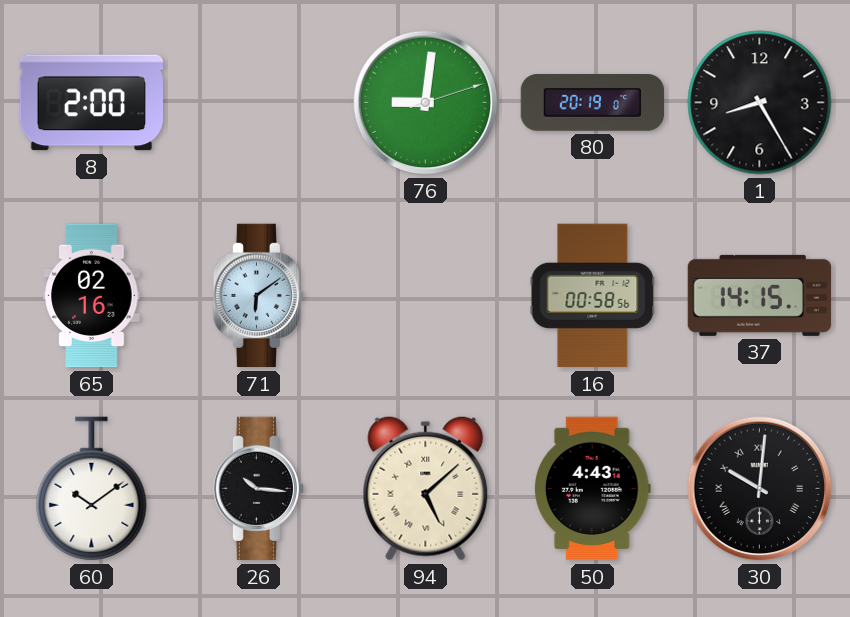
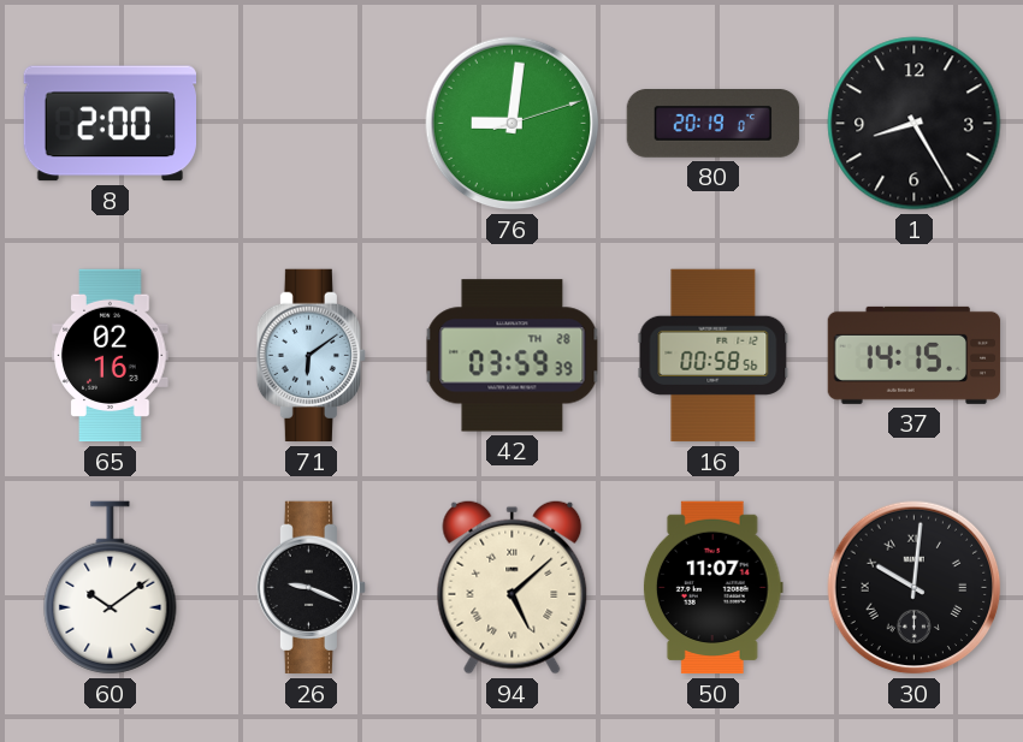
42: none -> 03:59
26: 10:16 -> 9:19
50: 4:43 -> 11:07
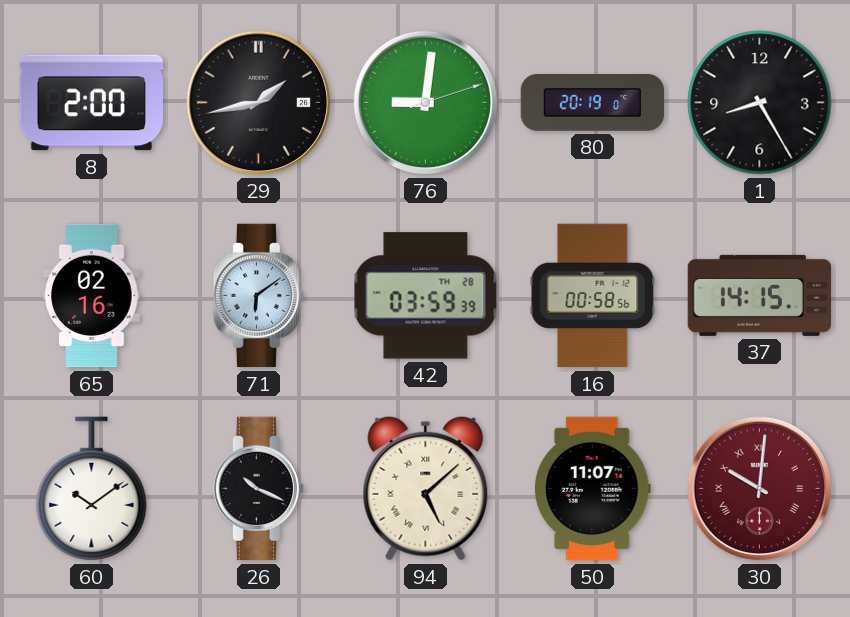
29: none -> 1:43
26: 9:19 -> 10:19
30 dial: black -> burgundy
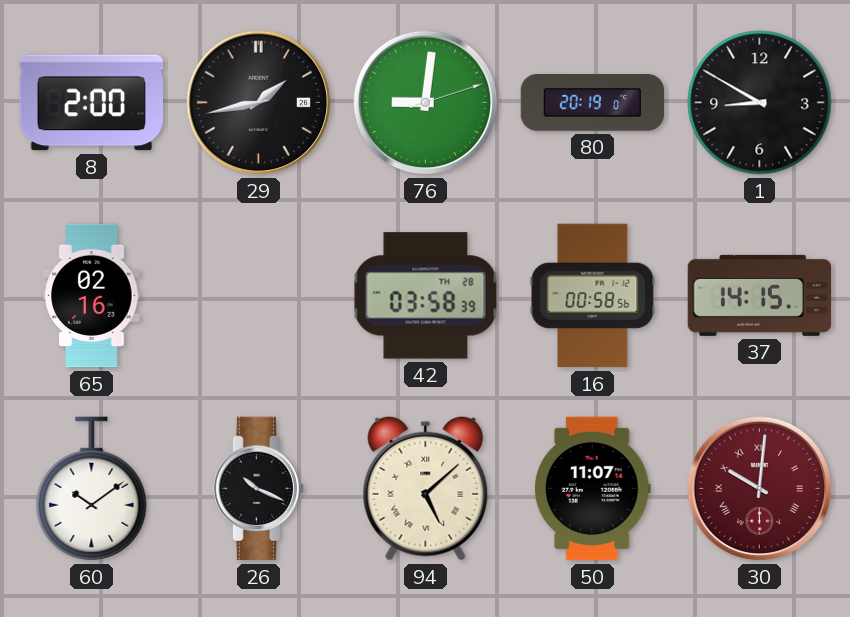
1: 8:25 -> 8:50
71: 6:09 -> none
42: 03:59 -> 03:58
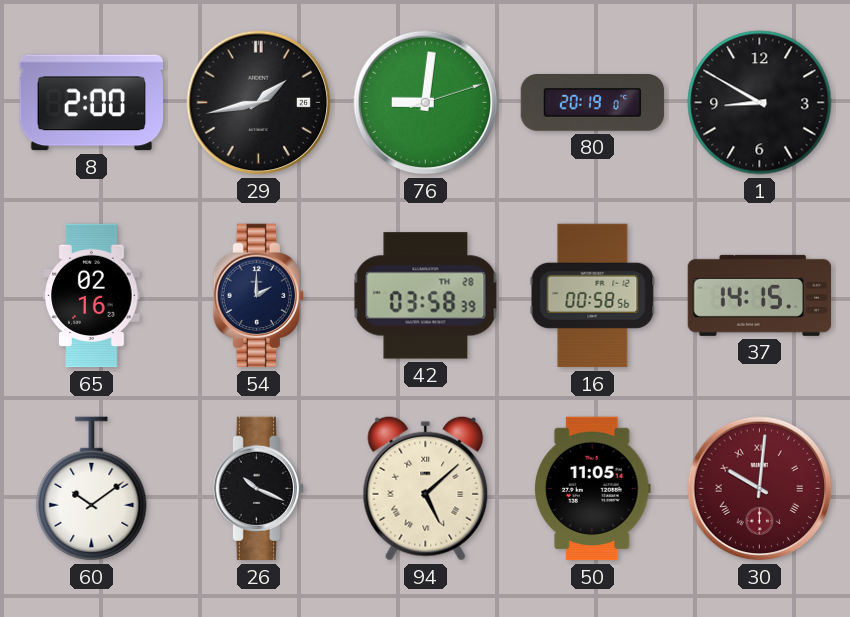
54: none -> 2:00
50: 11:07 -> 11:05
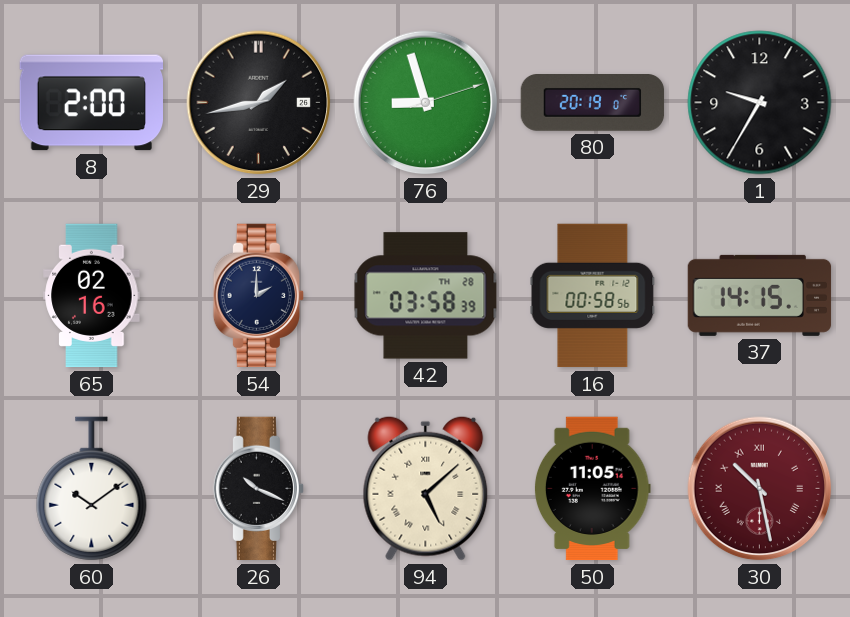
76: 9:01 -> 8:57
1: 8:50 -> 9:35
30: 10:01 -> 10:28
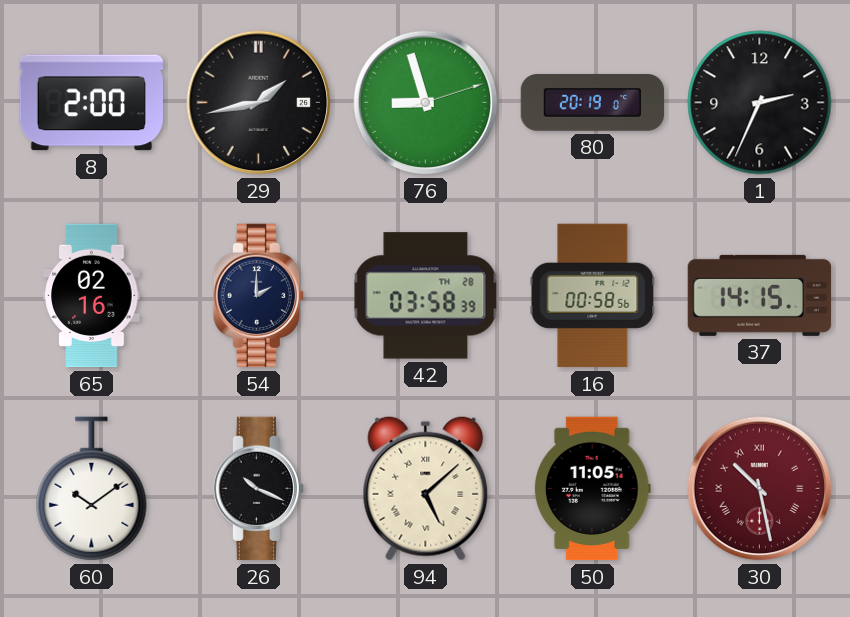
1: 9:35 -> 2:34
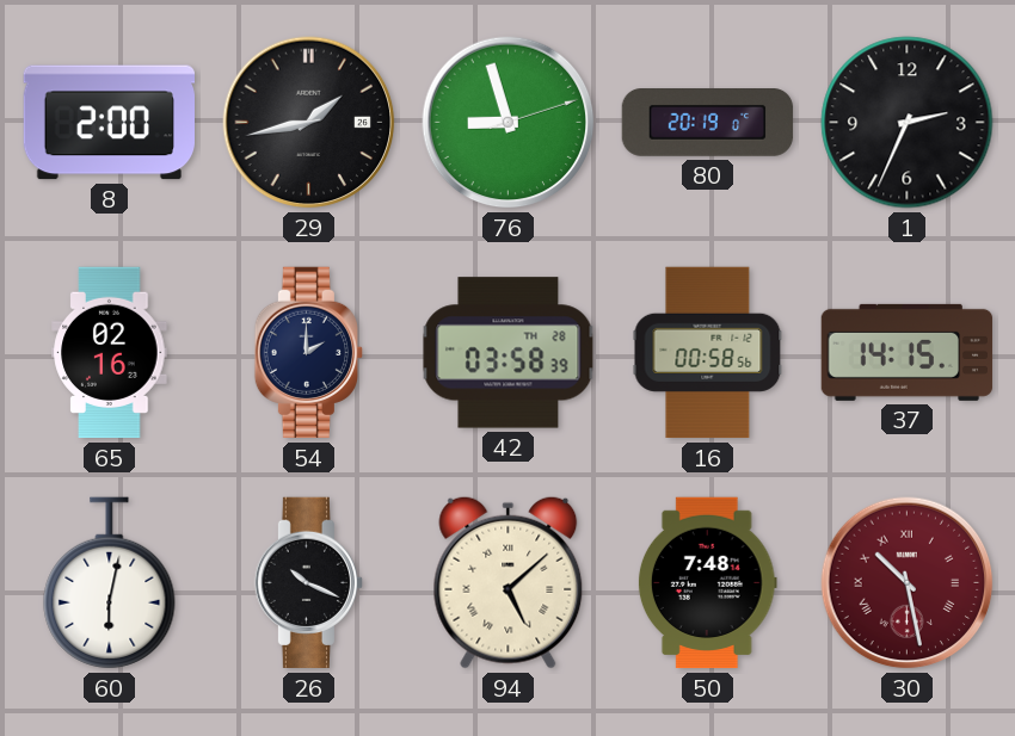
60: 10:09 -> 6:02
50: 11:05 -> 7:48
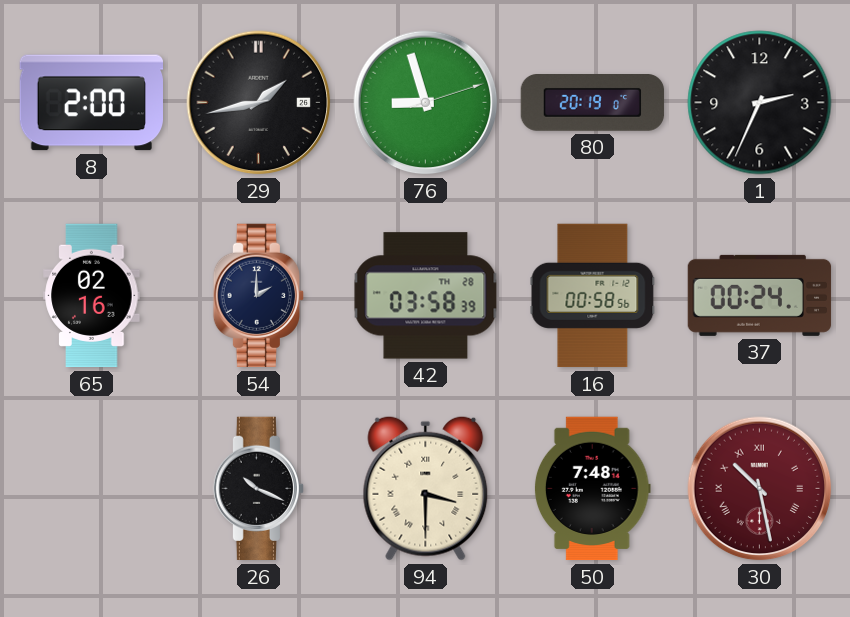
37: 14:15 -> 00:24
60: 6:02 -> none
94: 5:08 -> 3:30
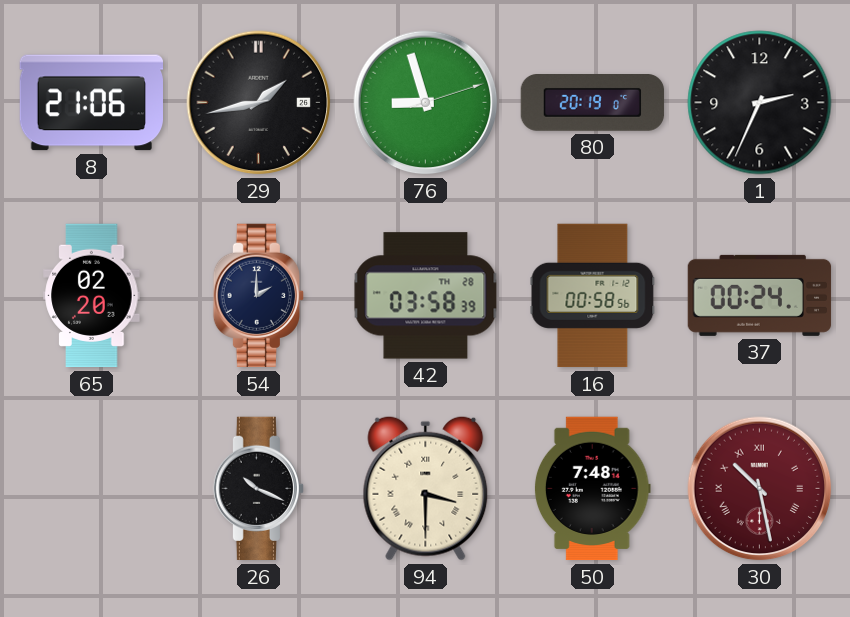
8: 2:00 -> 21:06
65: 02:16 -> 02:20
